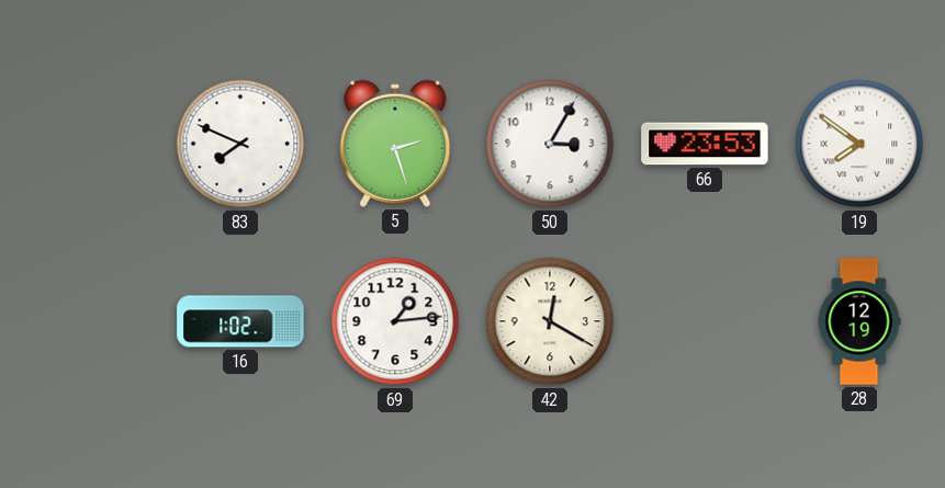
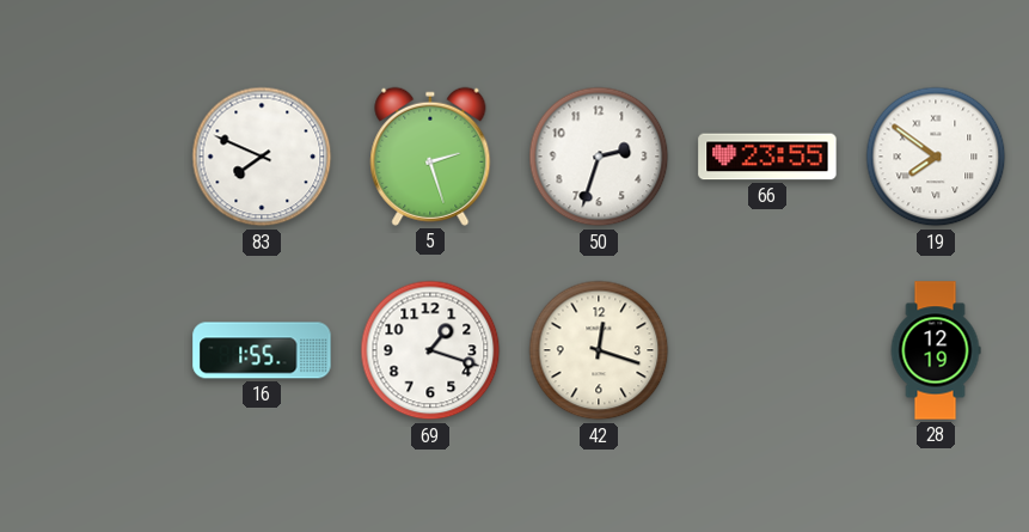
50: 3:05 -> 2:33
66: 23:53 -> 23:55
16: 1:02 -> 1:55
69: 1:14 -> 1:18
42: 12:20 -> 12:18
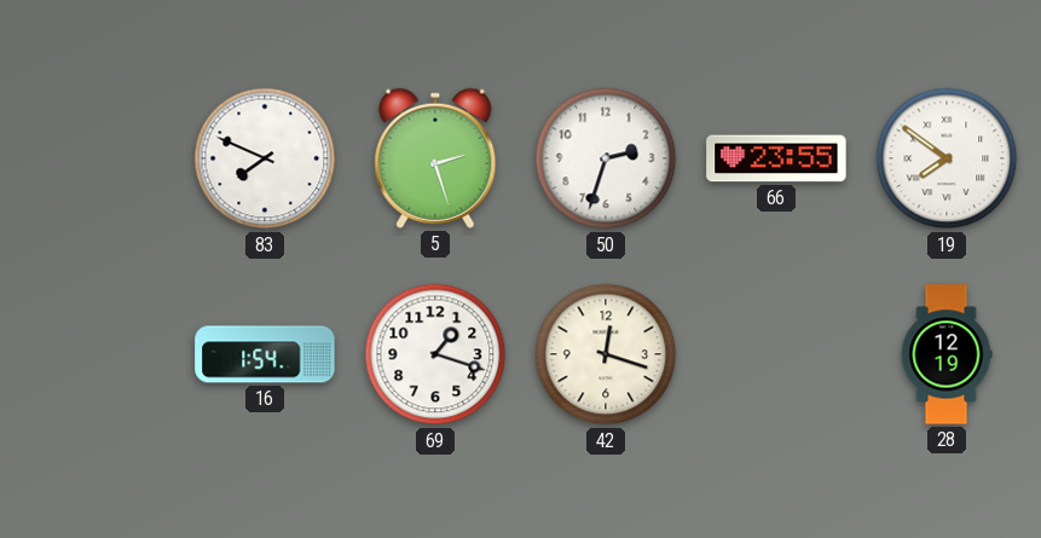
16: 1:55 -> 1:54
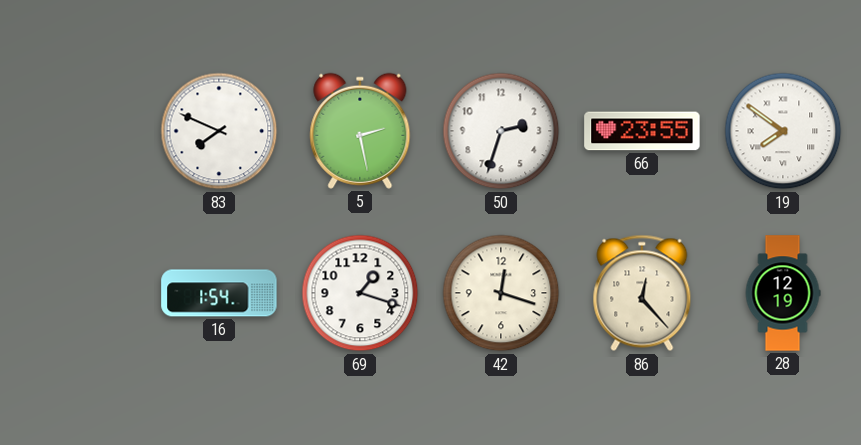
5: 2:27 -> 2:28
86: none -> 12:23
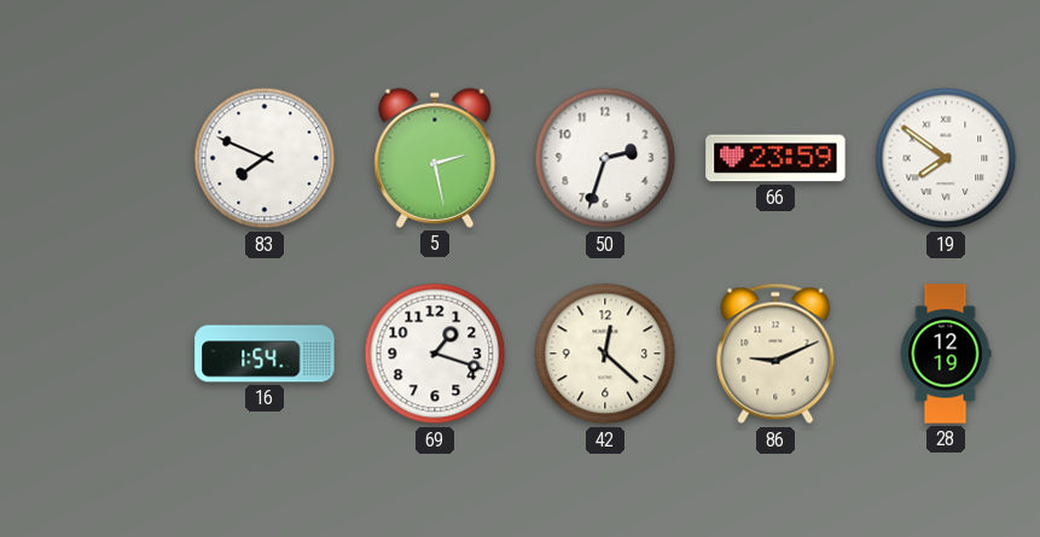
66: 23:55 -> 23:59
42: 12:18 -> 12:22
86: 12:23 -> 9:11
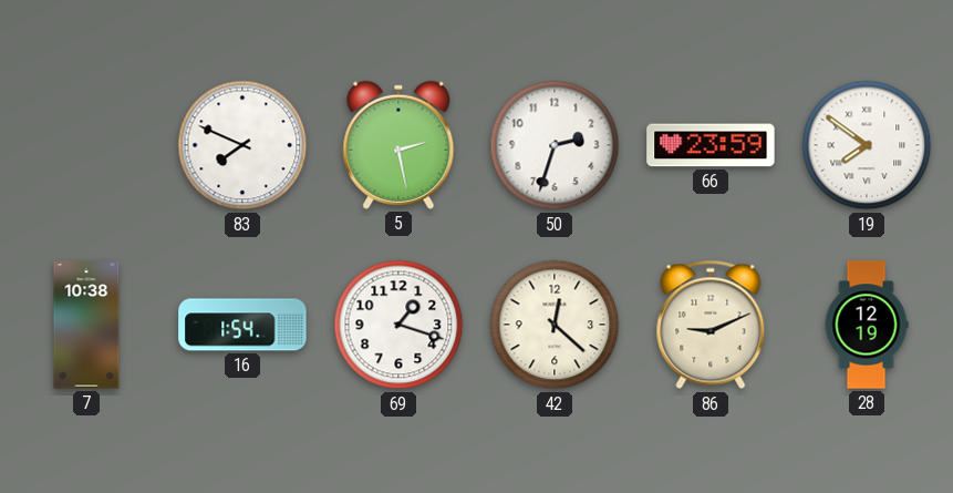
7: none -> 10:38
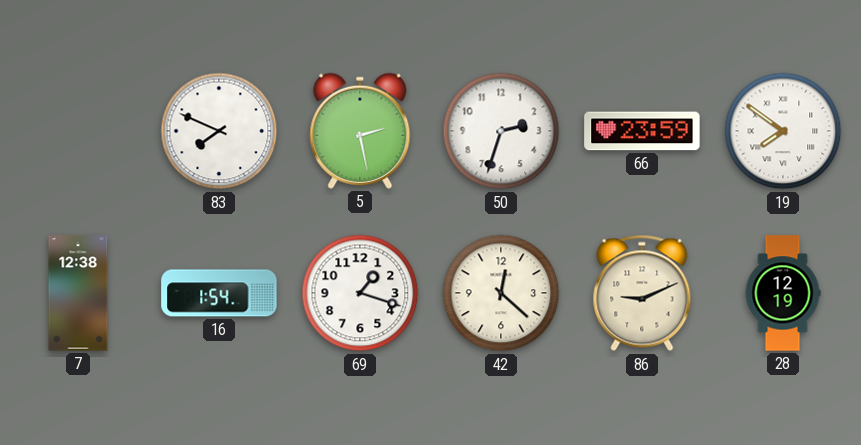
7: 10:38 -> 12:38
